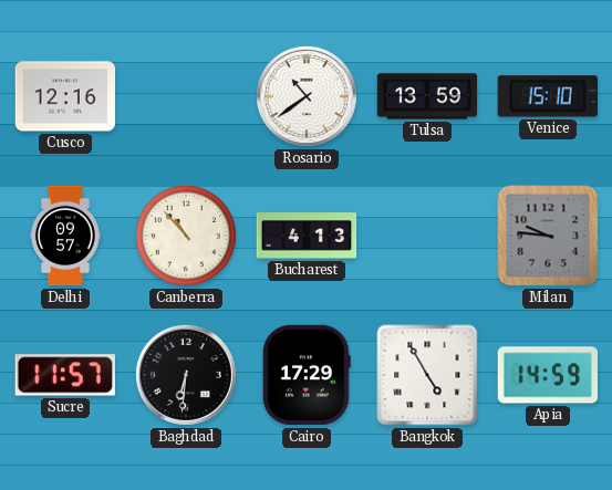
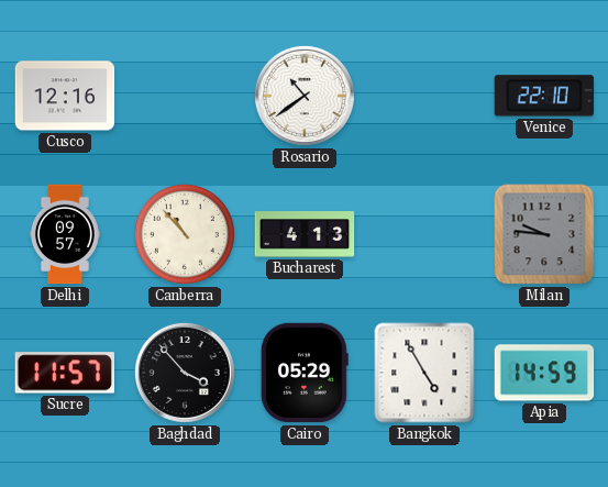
Tulsa: 13:59 -> none
Venice: 15:10 -> 22:10
Baghdad: 6:31 -> 3:53
Cairo: 17:29 -> 05:29
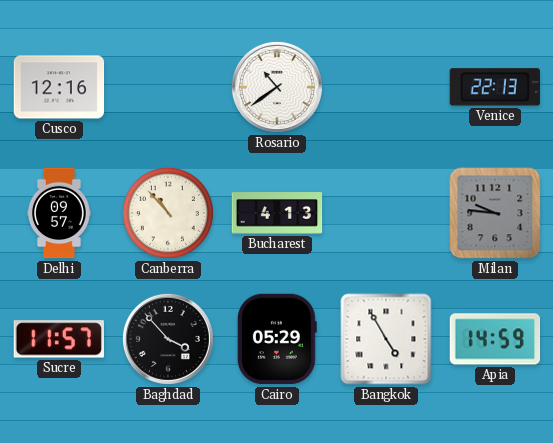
Venice: 22:10 -> 22:13
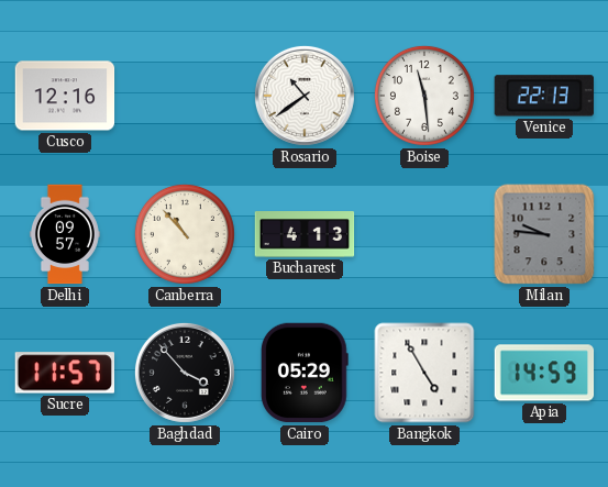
Boise: none -> 11:29
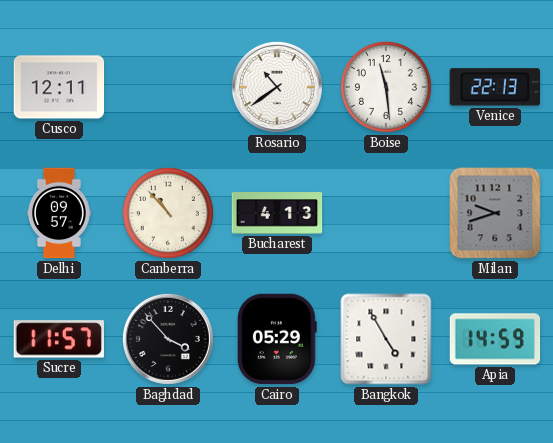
Cusco: 12:16 -> 12:11
Milan: 9:46 -> 9:42
